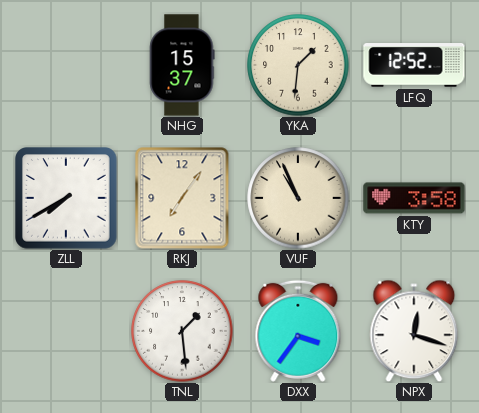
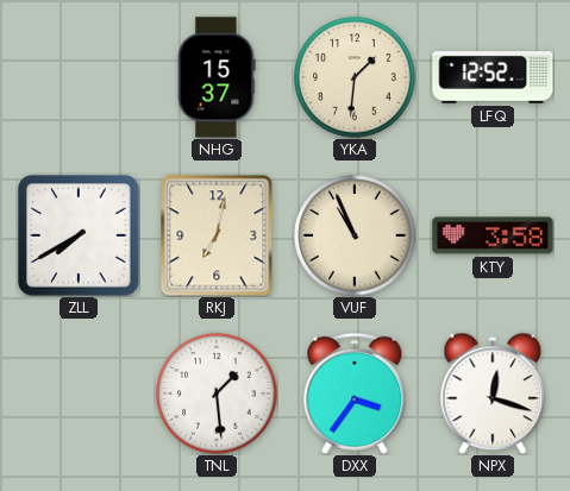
RKJ: 7:06 -> 7:02
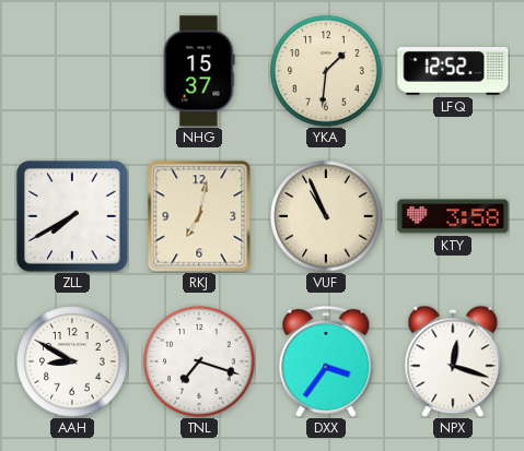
AAH: none -> 8:50
TNL: 1:29 -> 7:18
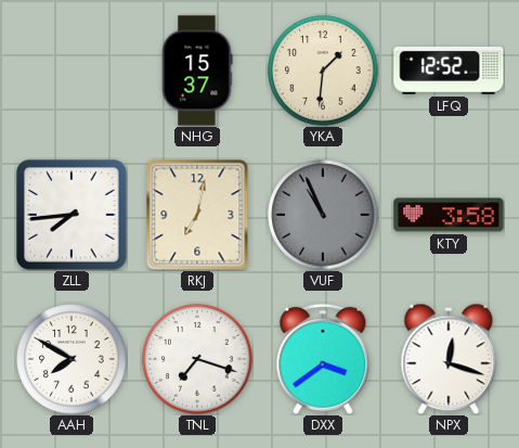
ZLL: 7:40 -> 7:44
VUF dial: cream -> grey
AAH: 8:50 -> 7:50
DXX: 3:36 -> 3:39
